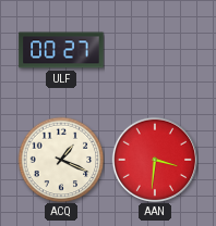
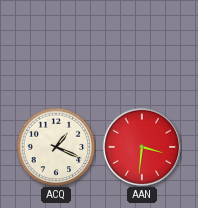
ULF: 00:27 -> none
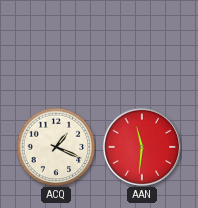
AAN: 3:31 -> 11:31
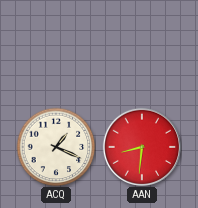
AAN: 11:31 -> 8:31
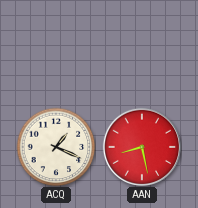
AAN: 8:31 -> 8:28
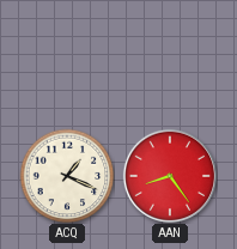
AAN: 8:28 -> 8:24
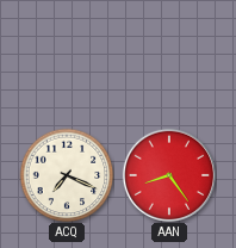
ACQ: 1:19 -> 7:19
